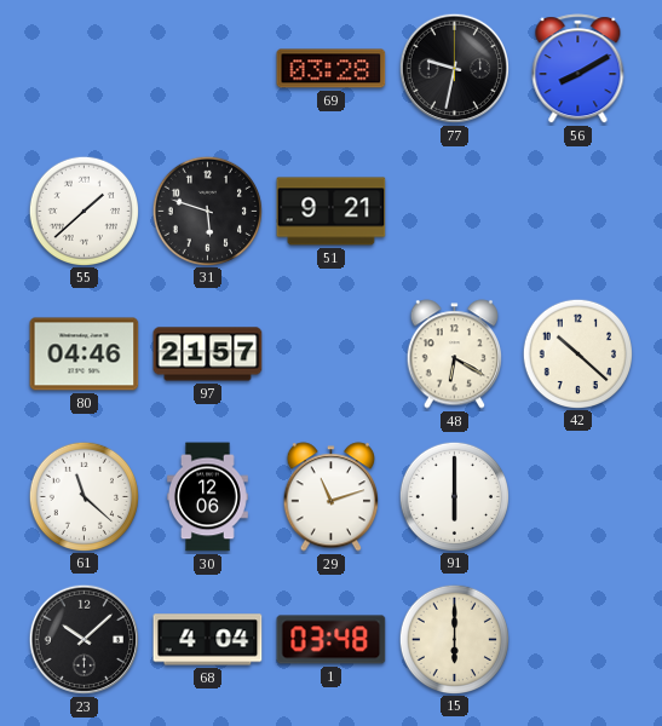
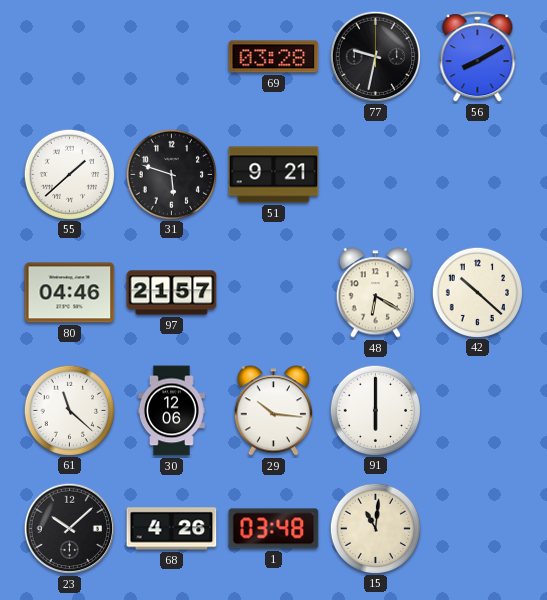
29: 11:12 -> 10:16
68: 4:04 -> 4:26
15: 6:00 -> 11:01
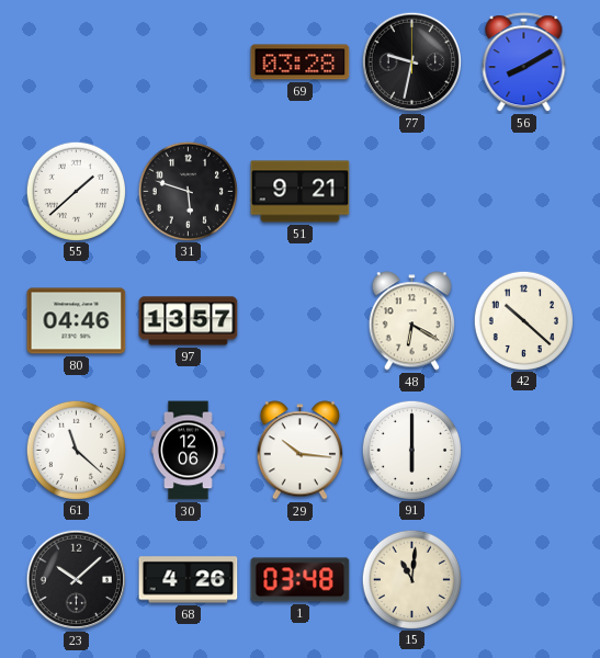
97: 21:57 -> 13:57
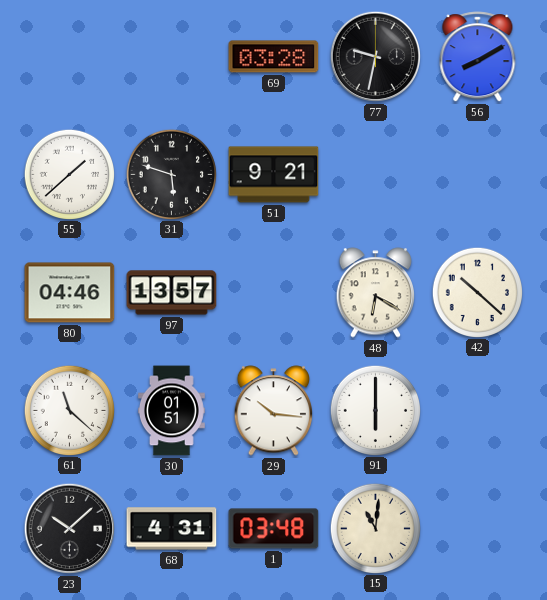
30: 12:06 -> 01:51
68: 4:26 -> 4:31
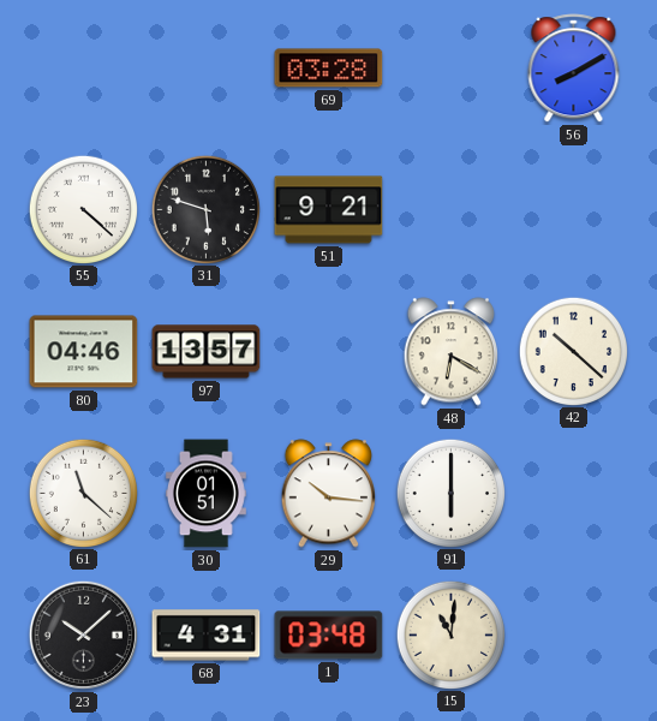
77: 9:32 -> none
55: 1:38 -> 4:22
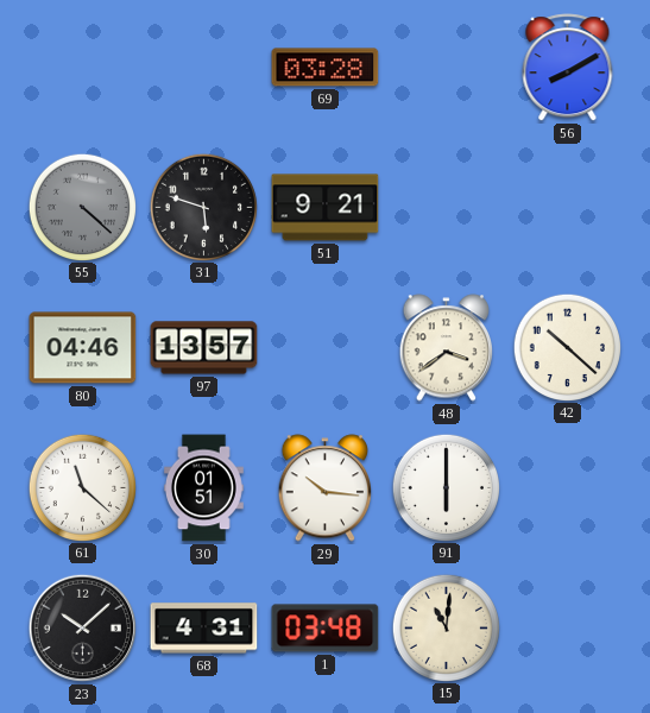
55 dial: white -> grey
48: 6:20 -> 3:39
